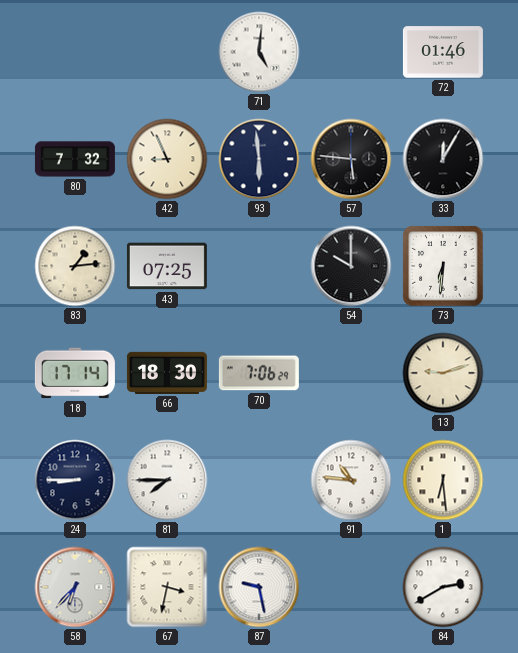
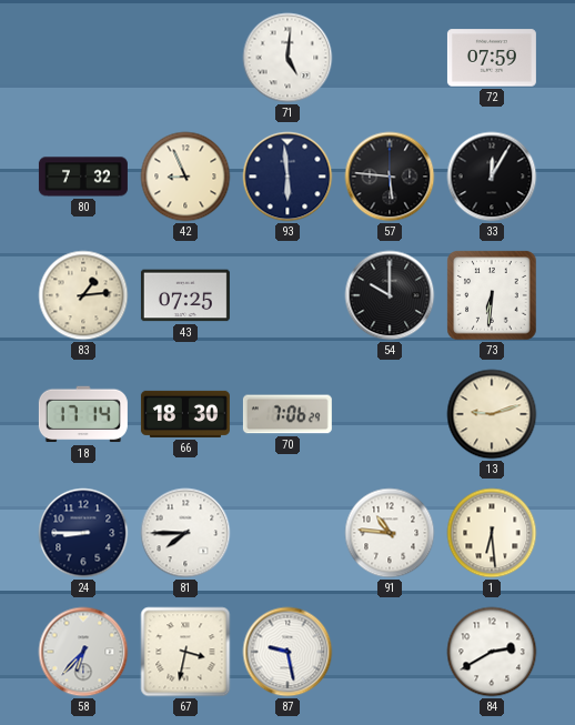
72: 01:46 -> 07:59
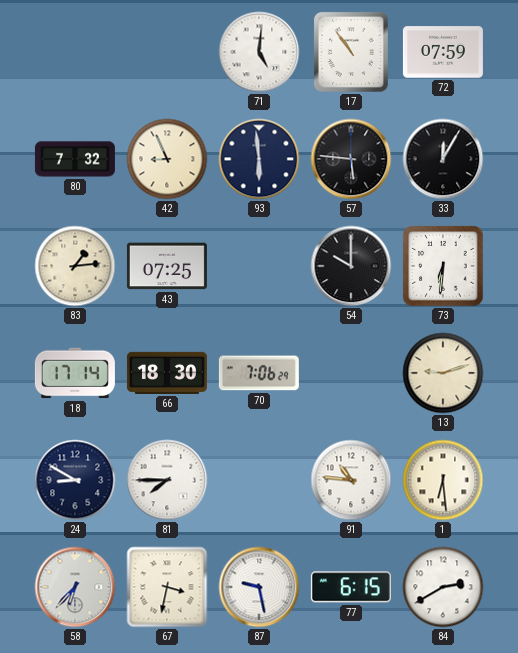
17: none -> 10:54
24: 8:45 -> 8:50
77: none -> 6:15
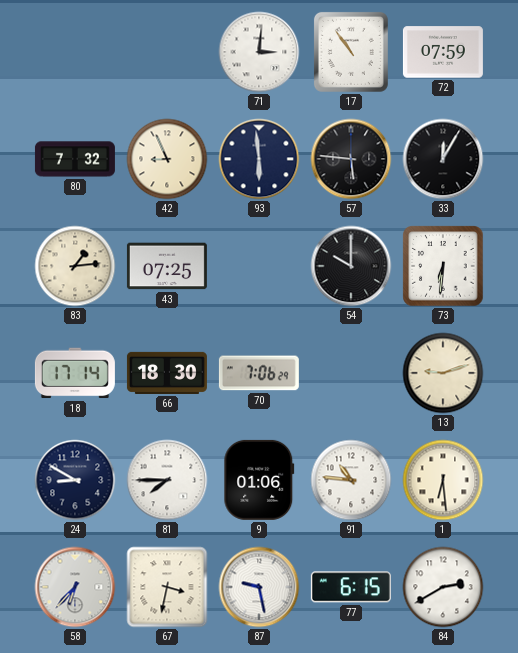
71: 5:01 -> 3:01
9: none -> 01:06
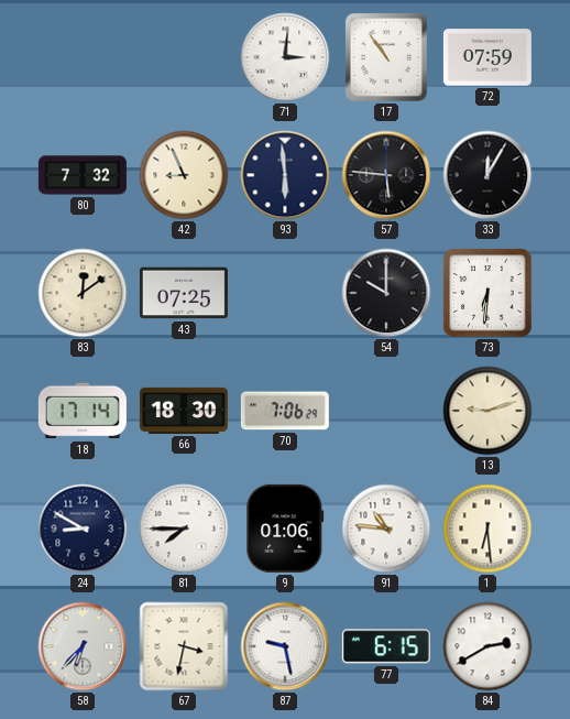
83: 1:14 -> 12:09
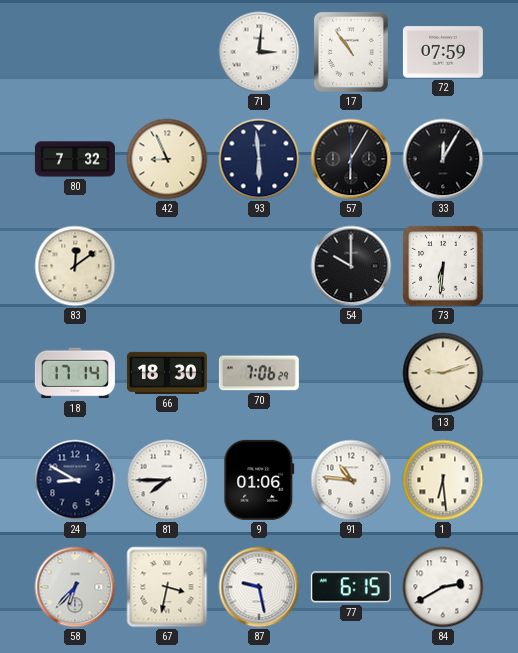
57: 5:46 -> 6:05
43: 07:25 -> none
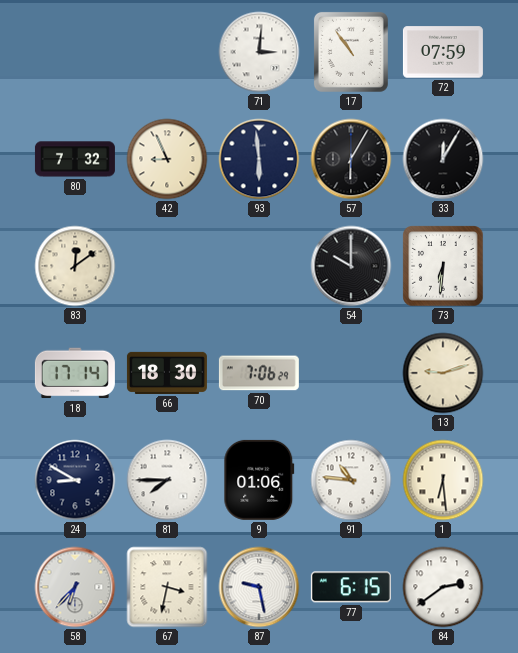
84: 2:40 -> 2:39
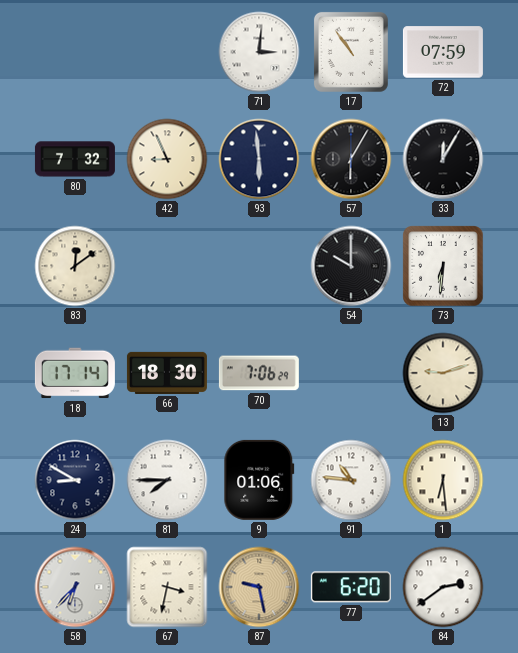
87 dial: white -> champagne
77: 6:15 -> 6:20
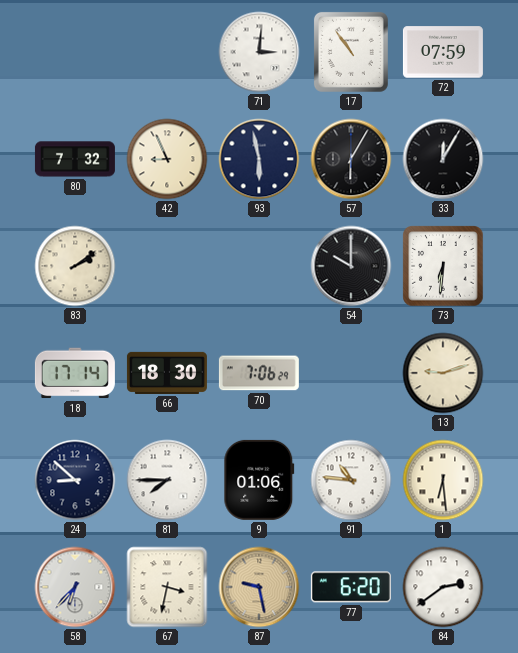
93: 5:59 -> 5:58
83: 12:09 -> 2:09
24: 8:50 -> 8:52
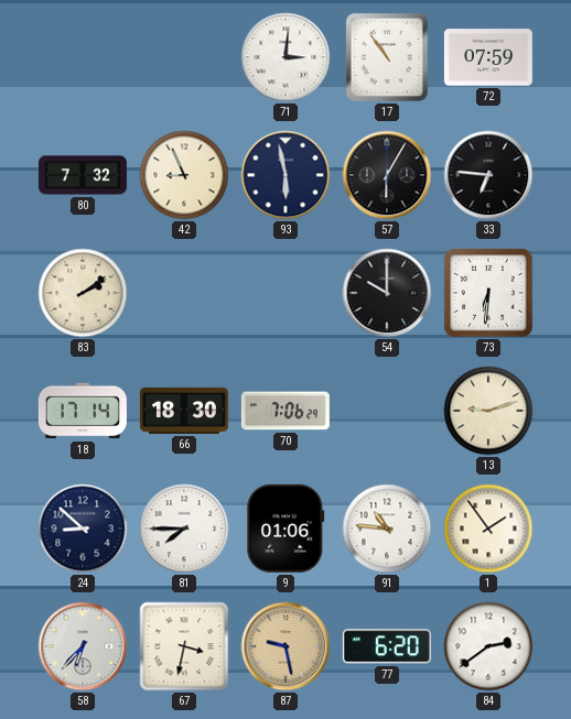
33: 12:05 -> 6:46
1: 6:29 -> 1:54
